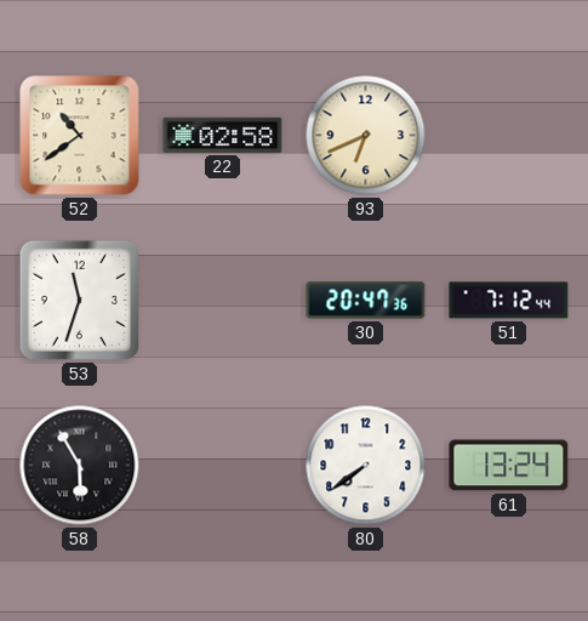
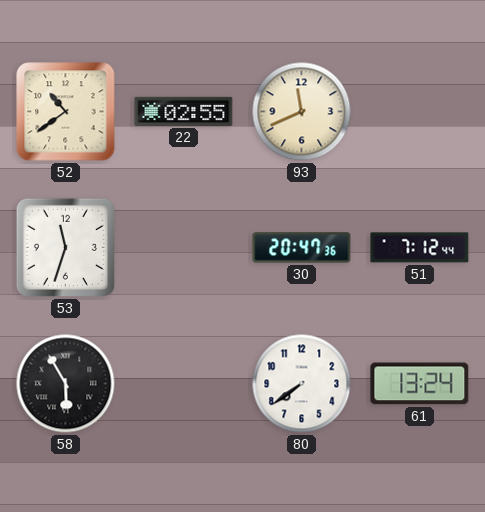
22: 02:58 -> 02:55
93: 6:41 -> 11:41
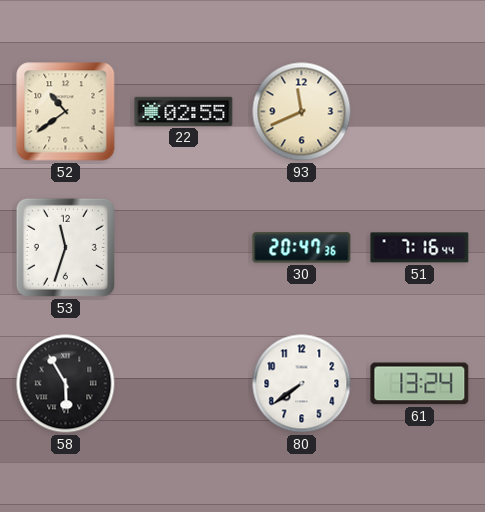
51: 7:12 -> 7:16
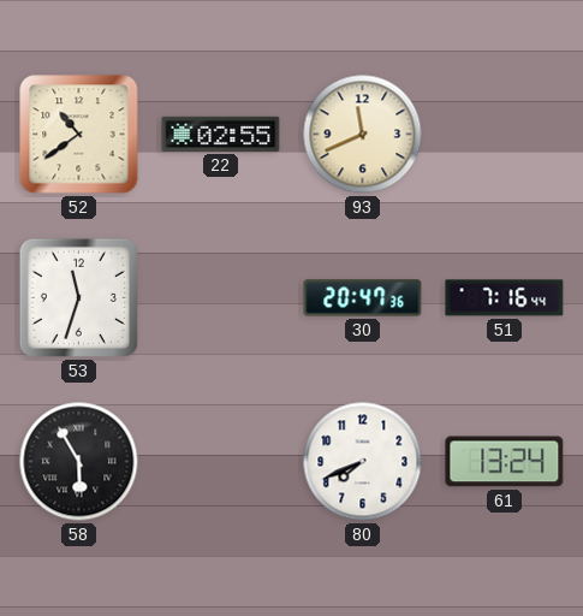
80: 7:39 -> 7:41
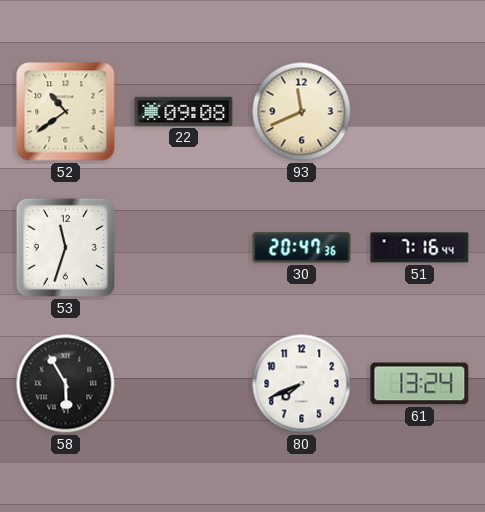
22: 02:55 -> 09:08
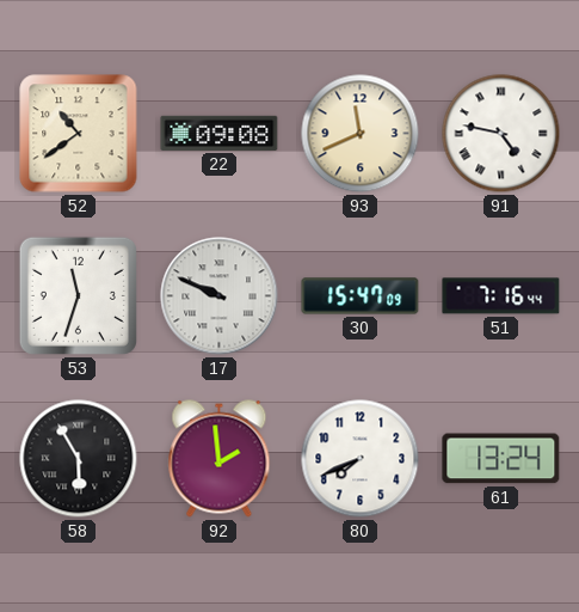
91: none -> 4:47
17: none -> 9:49
30: 20:47 -> 15:47
92: none -> 1:59
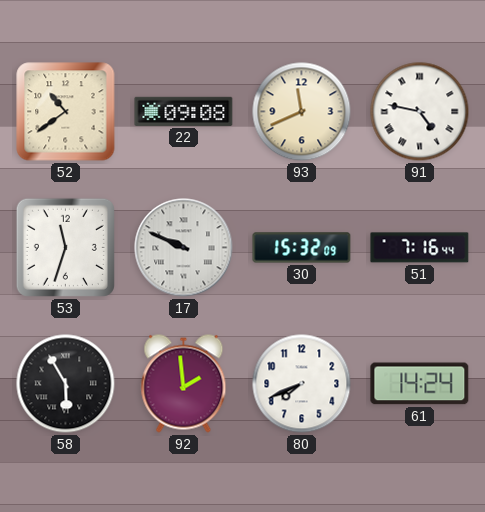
30: 15:47 -> 15:32
61: 13:24 -> 14:24
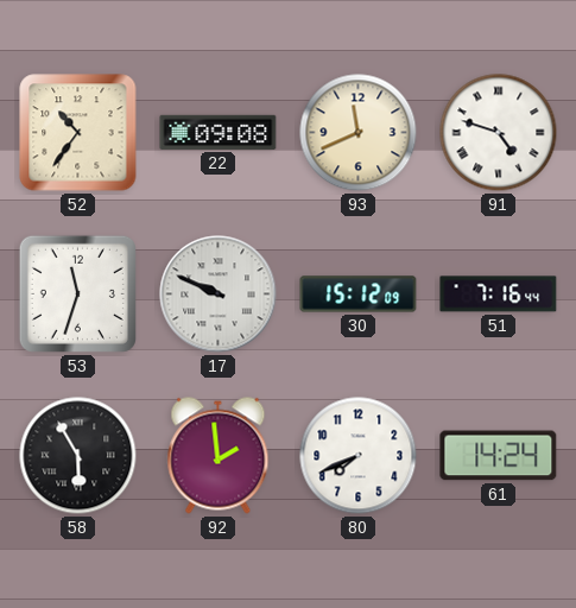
52: 10:39 -> 10:36
91: 4:47 -> 4:48
30: 15:32 -> 15:12
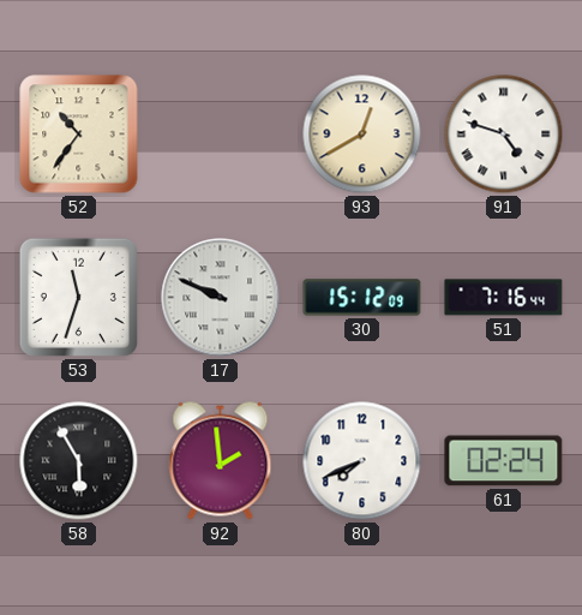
22: 09:08 -> none
93: 11:41 -> 12:40
61: 14:24 -> 02:24
